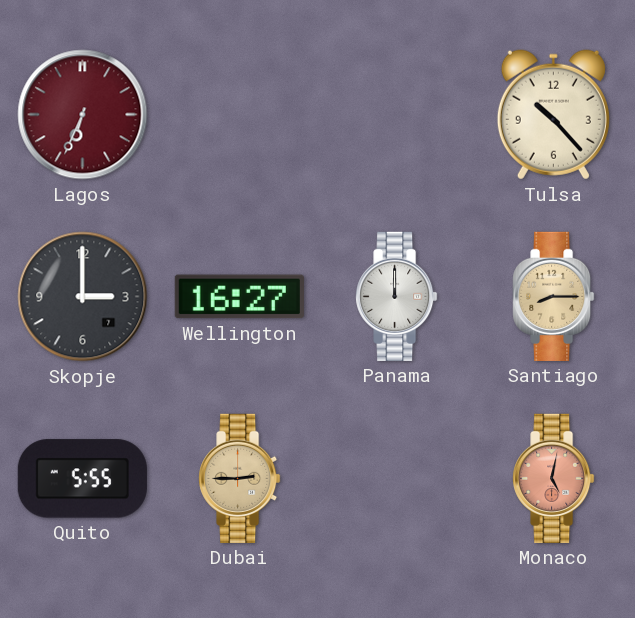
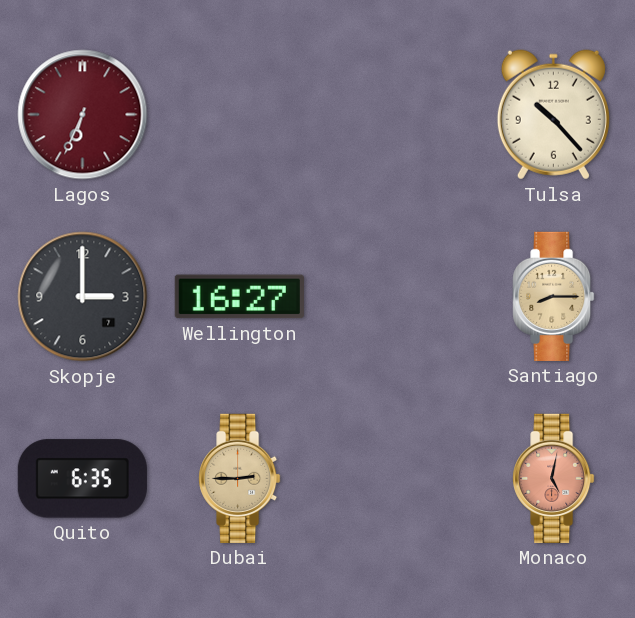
Panama: 12:00 -> none
Quito: 5:55 -> 6:35
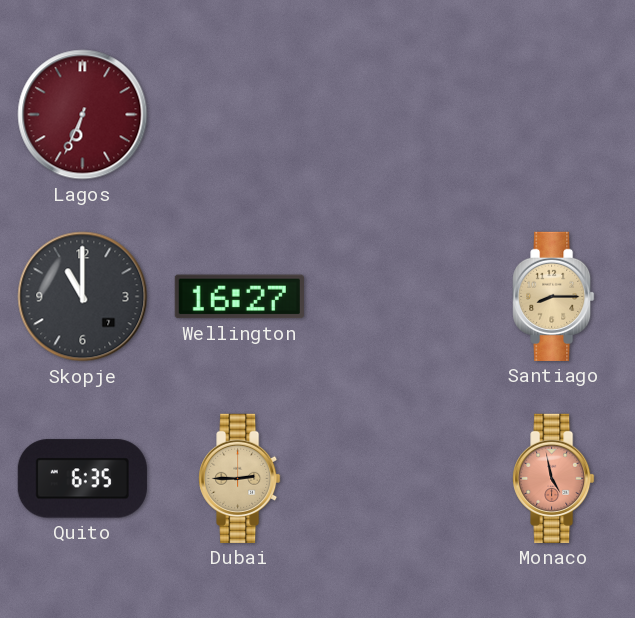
Tulsa: 10:23 -> none
Skopje: 3:00 -> 11:00
Monaco: 5:02 -> 4:58
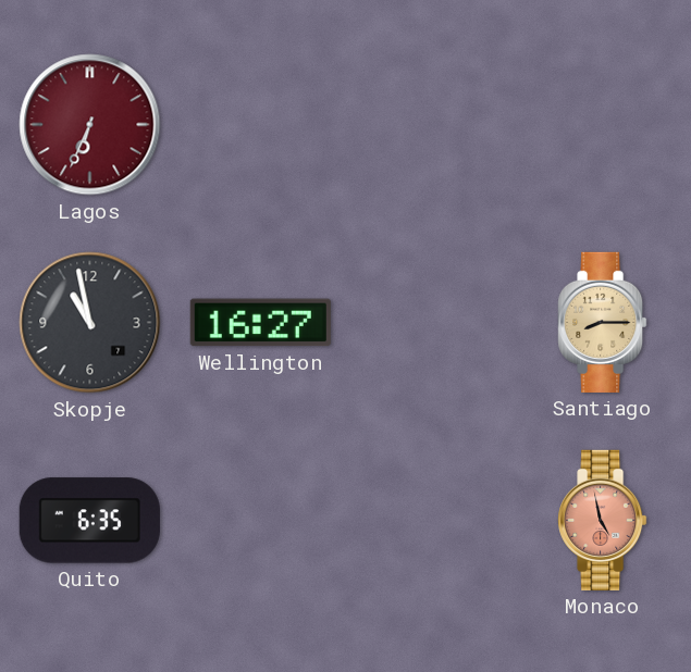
Skopje: 11:00 -> 10:58
Dubai: 2:45 -> none
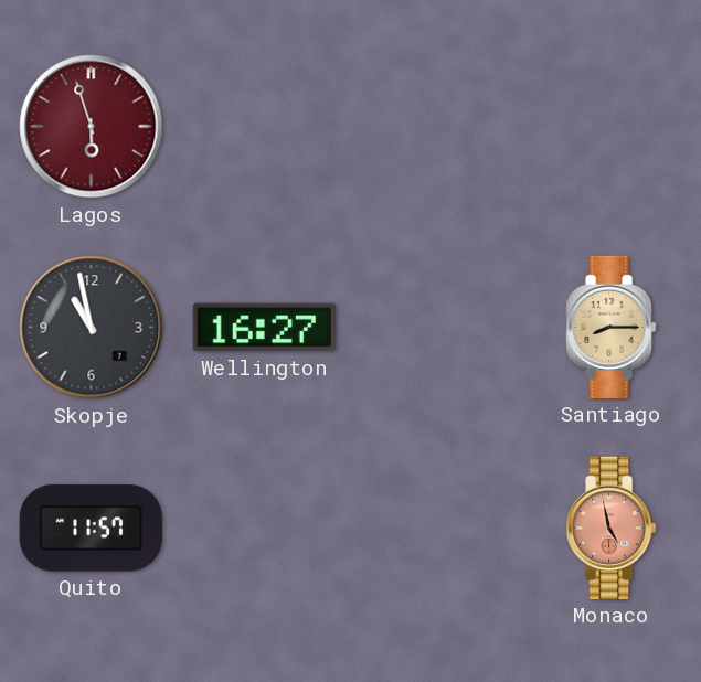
Lagos: 6:34 -> 5:57
Quito: 6:35 -> 11:57
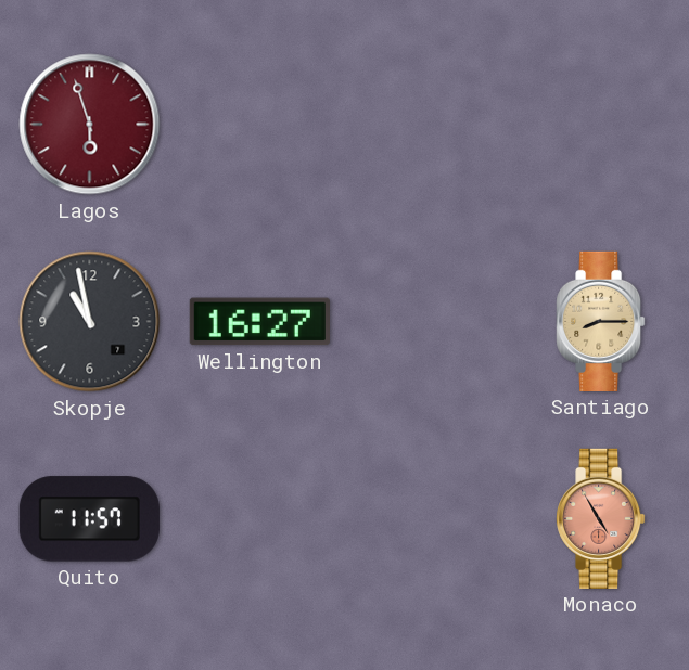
Monaco: 4:58 -> 4:55
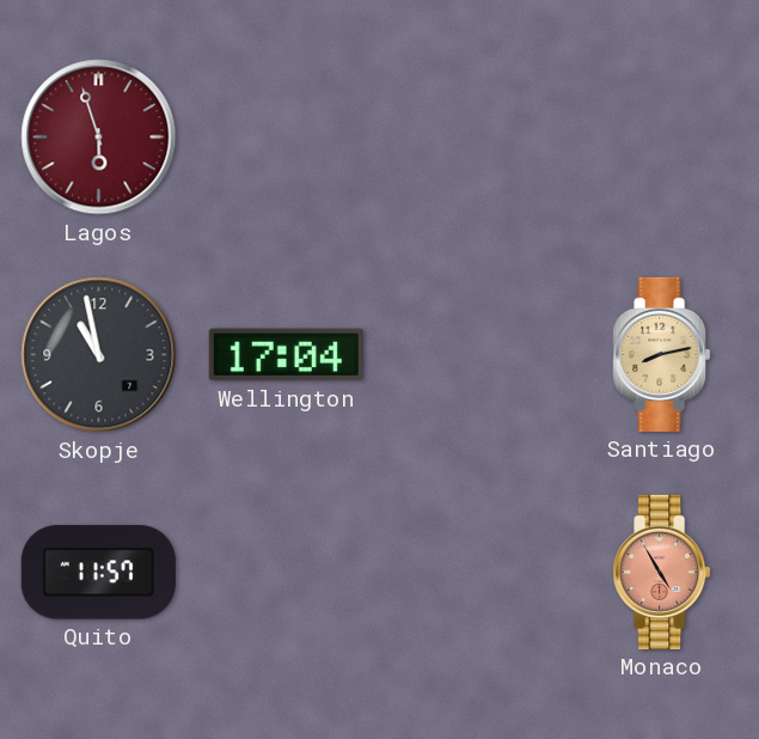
Wellington: 16:27 -> 17:04
Santiago: 8:15 -> 8:13
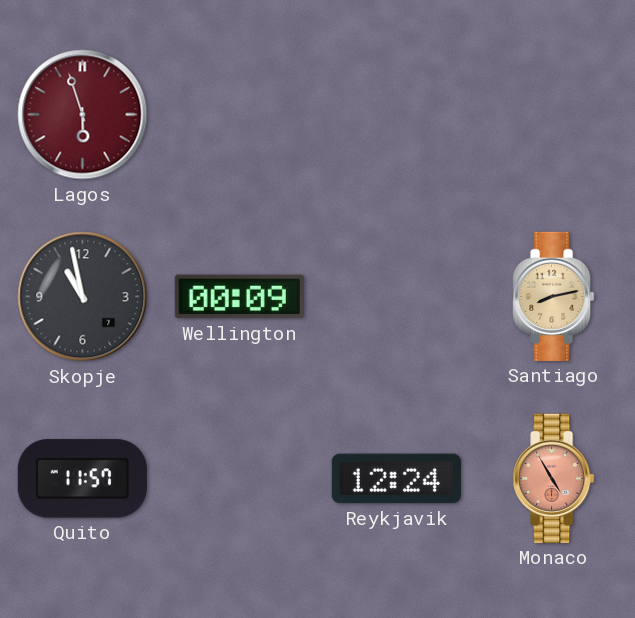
Wellington: 17:04 -> 00:09
Reykjavik: none -> 12:24
